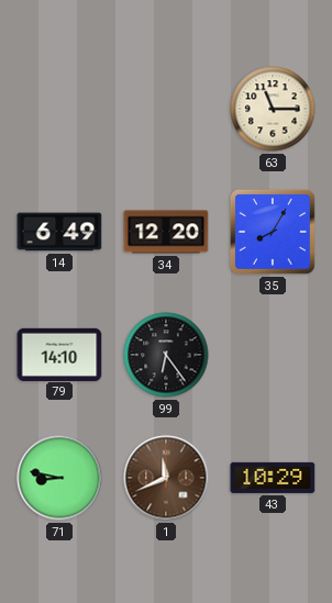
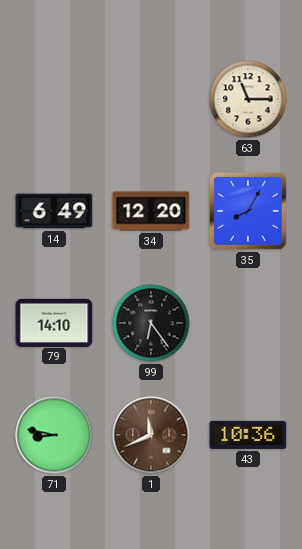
43: 10:29 -> 10:36
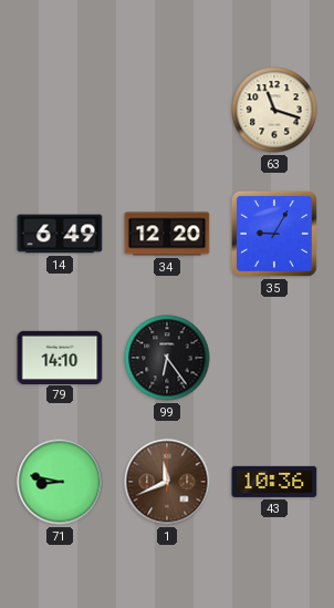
63: 11:15 -> 11:18
35: 8:05 -> 9:05
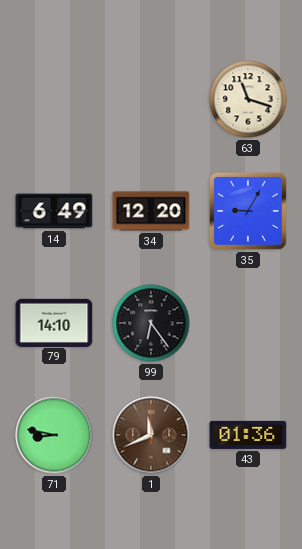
43: 10:36 -> 01:36
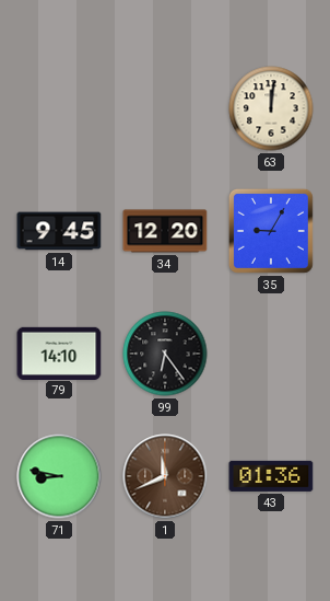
63: 11:18 -> 12:01
14: 6:49 -> 9:45
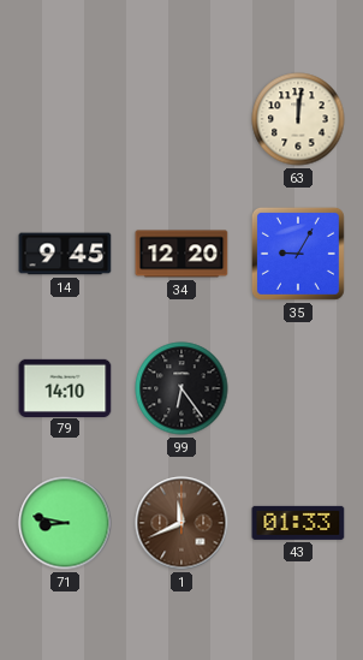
43: 01:36 -> 01:33
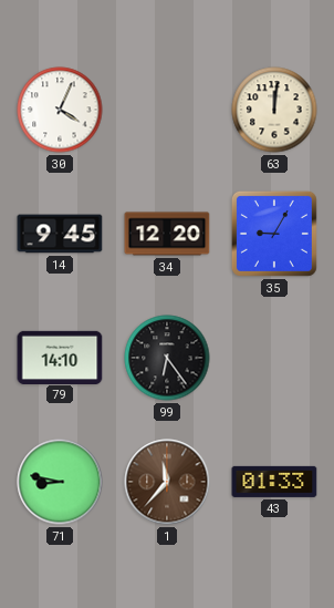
30: none -> 4:04
1: 11:41 -> 11:37
